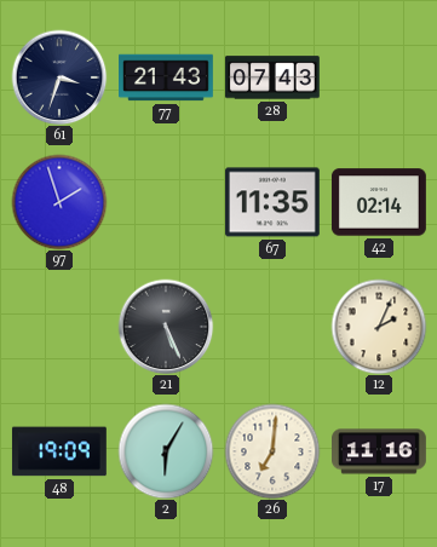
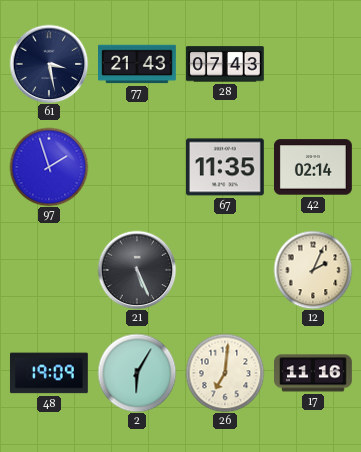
61: 3:33 -> 3:28
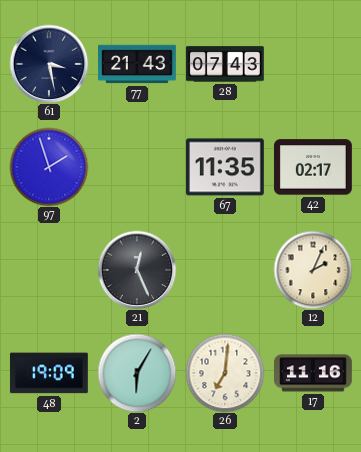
42: 02:14 -> 02:17
21: 5:26 -> 12:26
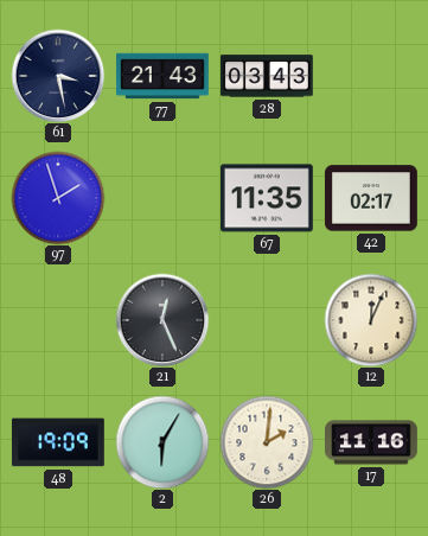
28: 07:43 -> 03:43
12: 2:04 -> 12:04
26: 7:01 -> 2:01
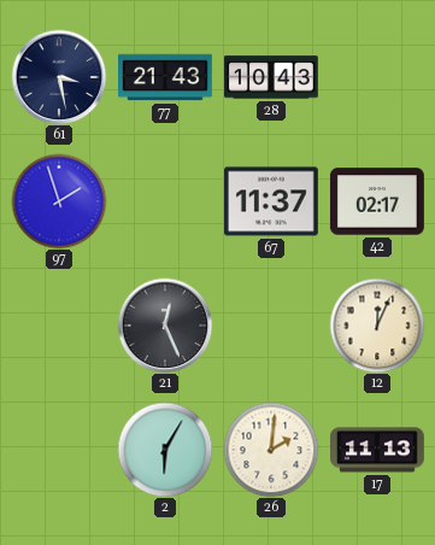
28: 03:43 -> 10:43
67: 11:35 -> 11:37
48: 19:09 -> none
17: 11:16 -> 11:13
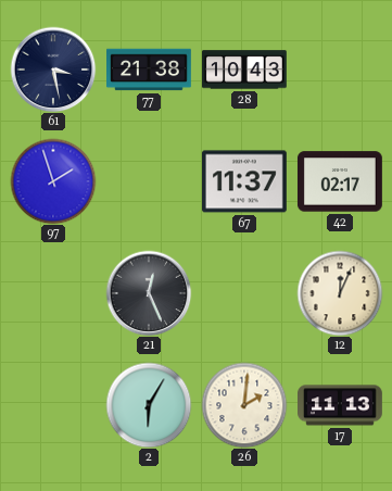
77: 21:43 -> 21:38
